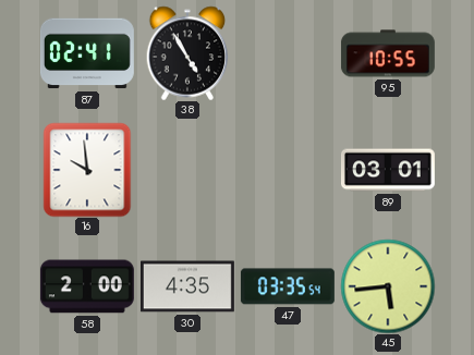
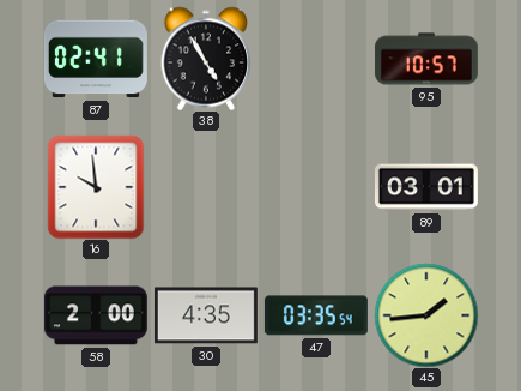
95: 10:55 -> 10:57
45: 5:44 -> 1:44
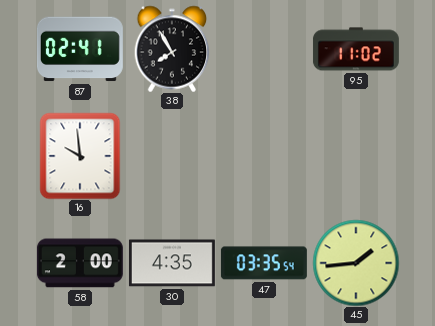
38: 4:55 -> 7:55
95: 10:57 -> 11:02
89: 03:01 -> none
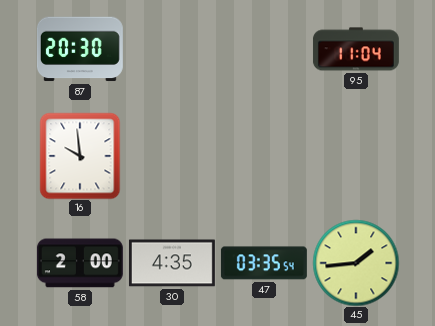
87: 02:41 -> 20:30
38: 7:55 -> none
95: 11:02 -> 11:04
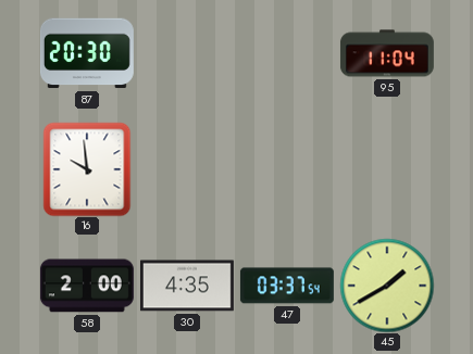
47: 03:35 -> 03:37
45: 1:44 -> 1:40
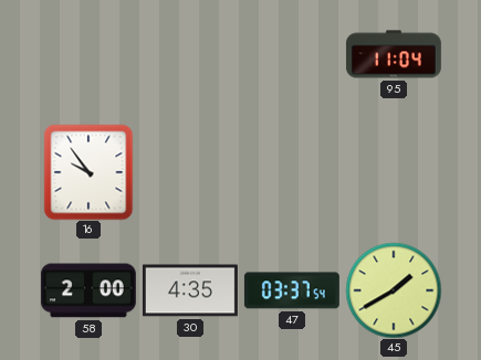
87: 20:30 -> none
16: 9:59 -> 9:54
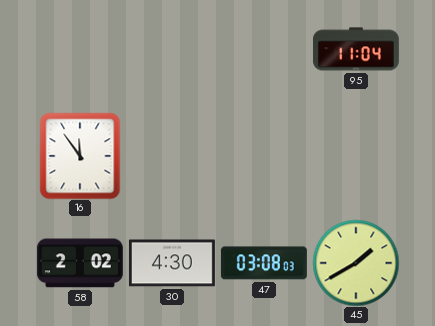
16: 9:54 -> 11:54
58: 2:00 -> 2:02
30: 4:35 -> 4:30
47: 03:37 -> 03:08
